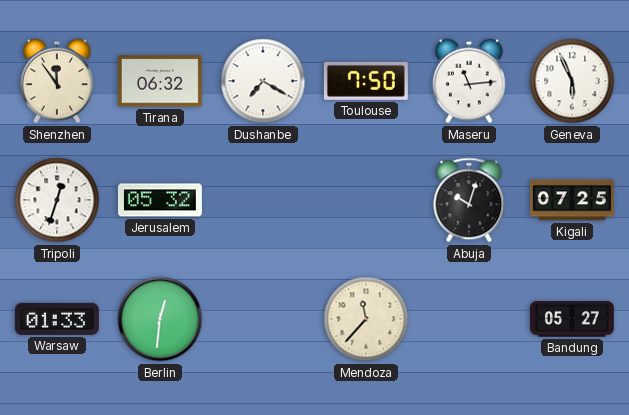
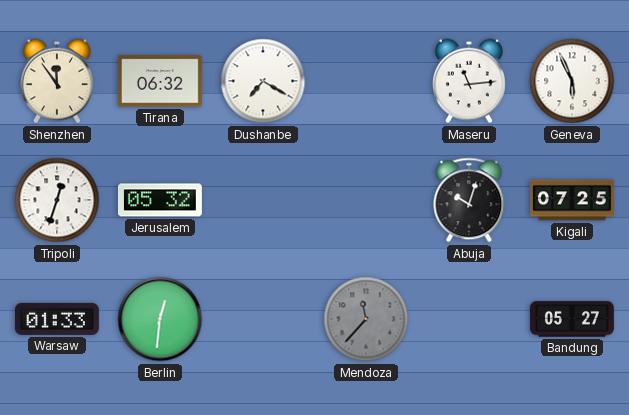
Toulouse: 7:50 -> none
Mendoza dial: cream -> grey
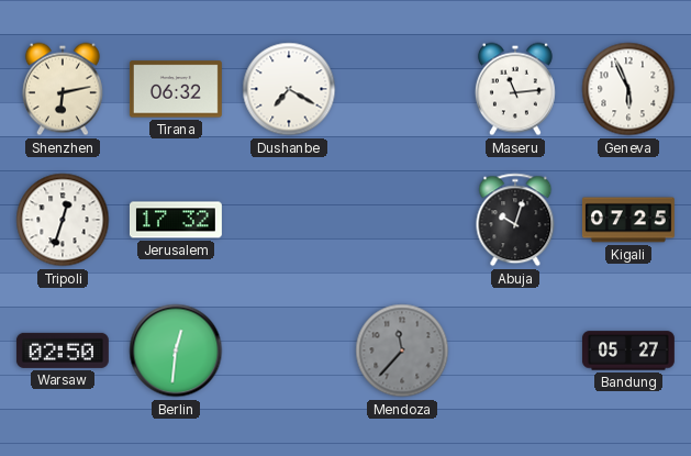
Shenzhen: 11:54 -> 6:13
Jerusalem: 05:32 -> 17:32
Warsaw: 01:33 -> 02:50
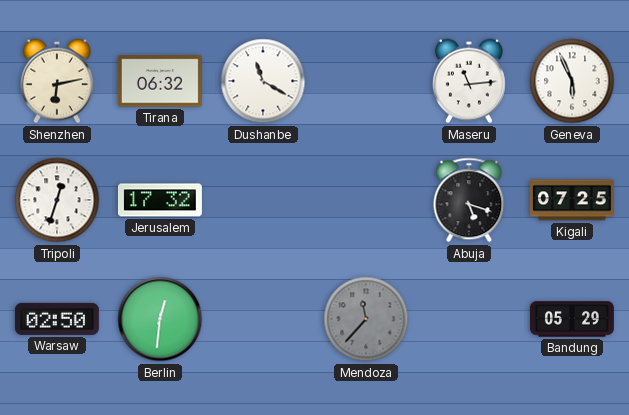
Dushanbe: 7:20 -> 11:20
Abuja: 10:03 -> 5:18
Bandung: 05:27 -> 05:29
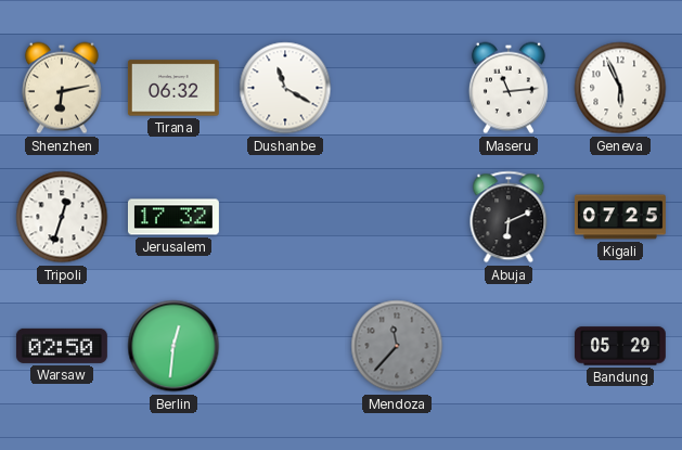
Abuja: 5:18 -> 6:11
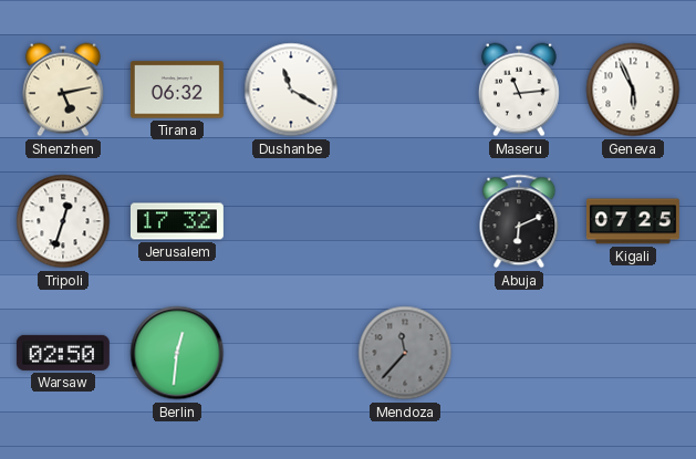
Shenzhen: 6:13 -> 5:13
Bandung: 05:29 -> none
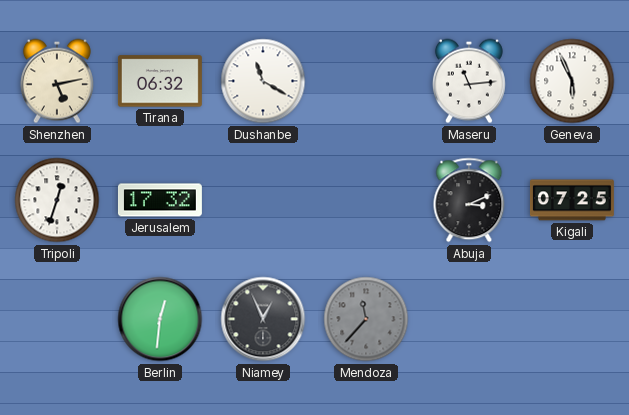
Abuja: 6:11 -> 3:11
Warsaw: 02:50 -> none
Niamey: none -> 12:56
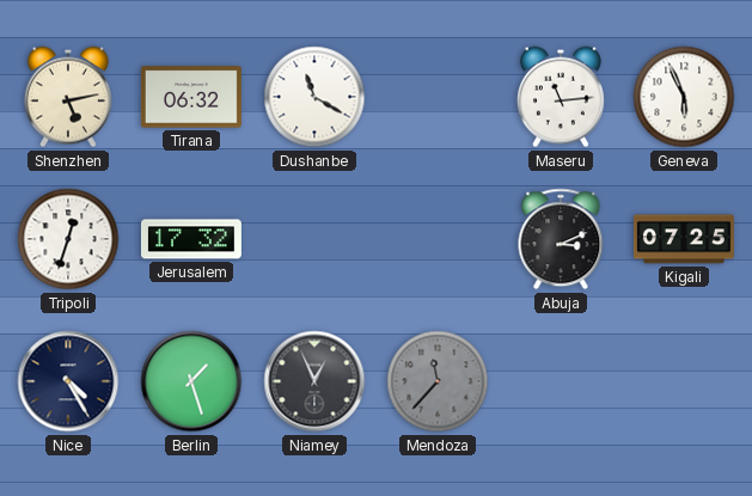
Nice: none -> 4:25
Berlin: 12:31 -> 1:27
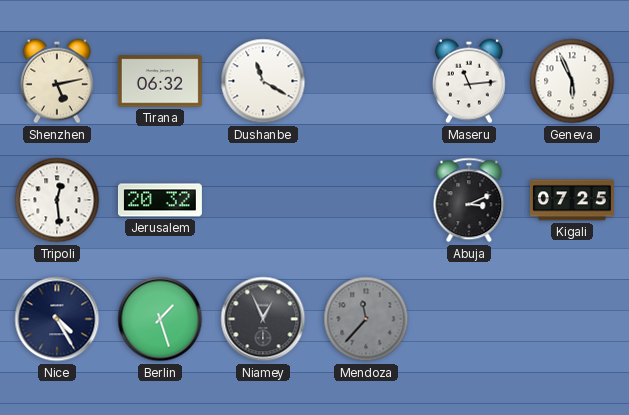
Tripoli: 12:33 -> 12:29
Jerusalem: 17:32 -> 20:32
